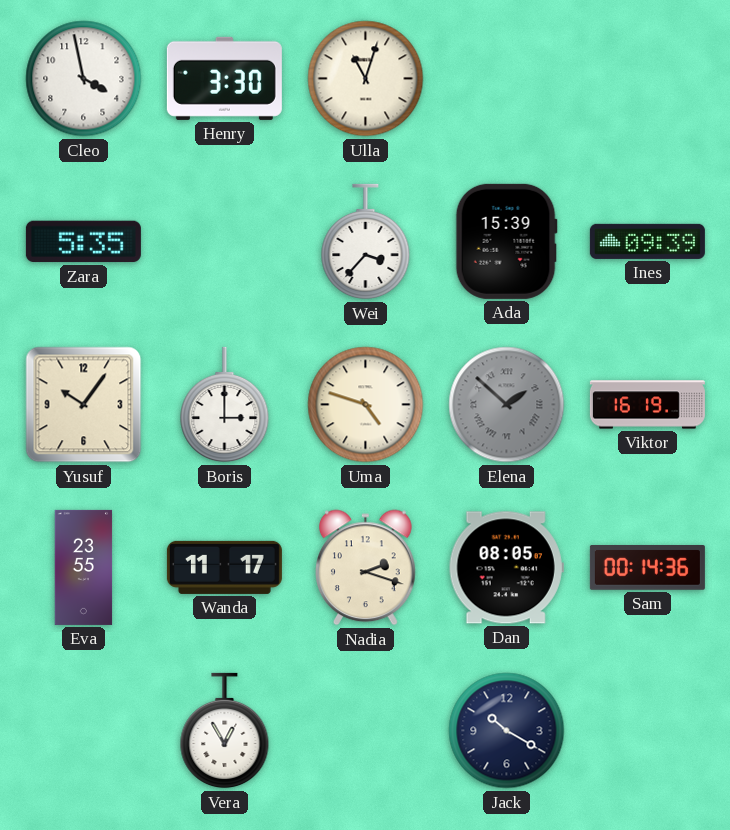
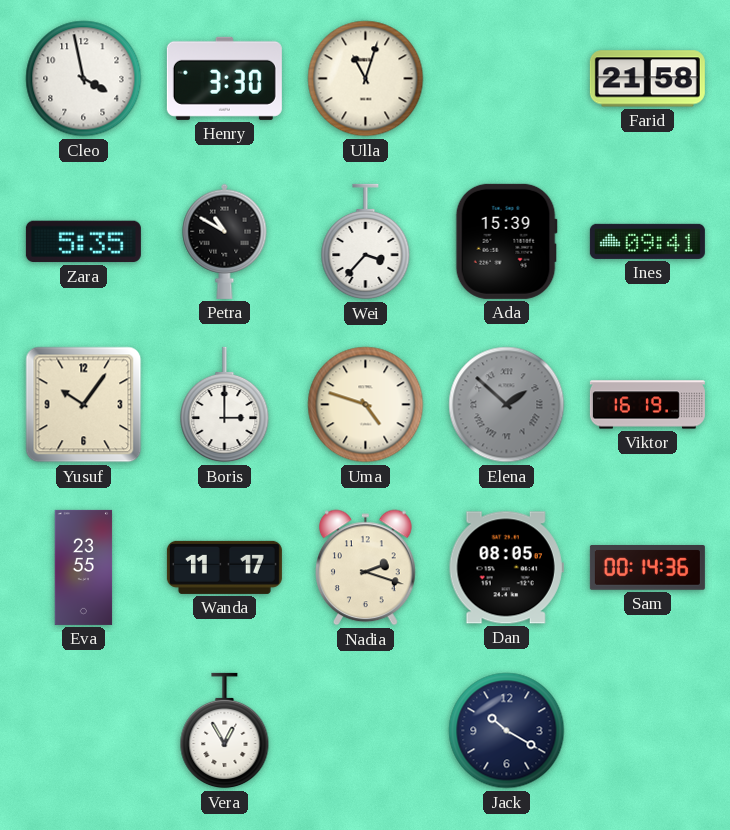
Farid: none -> 21:58
Petra: none -> 10:50
Ines: 09:39 -> 09:41
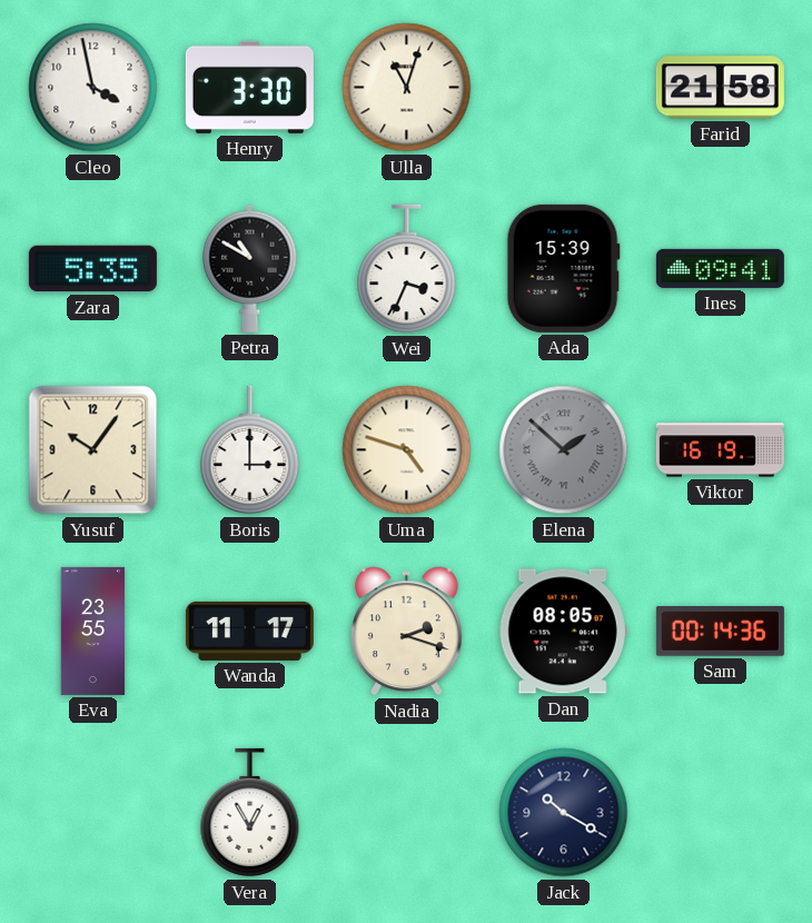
Wei: 3:37 -> 3:34
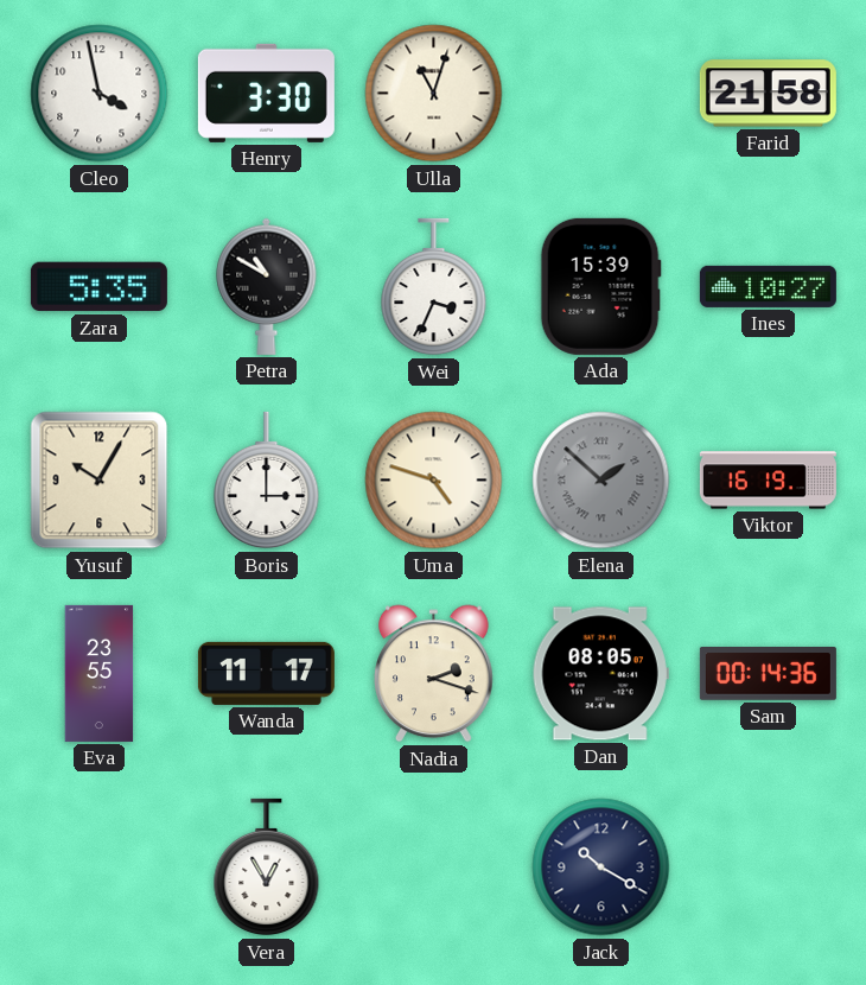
Ines: 09:41 -> 10:27
Yusuf: 10:06 -> 10:05
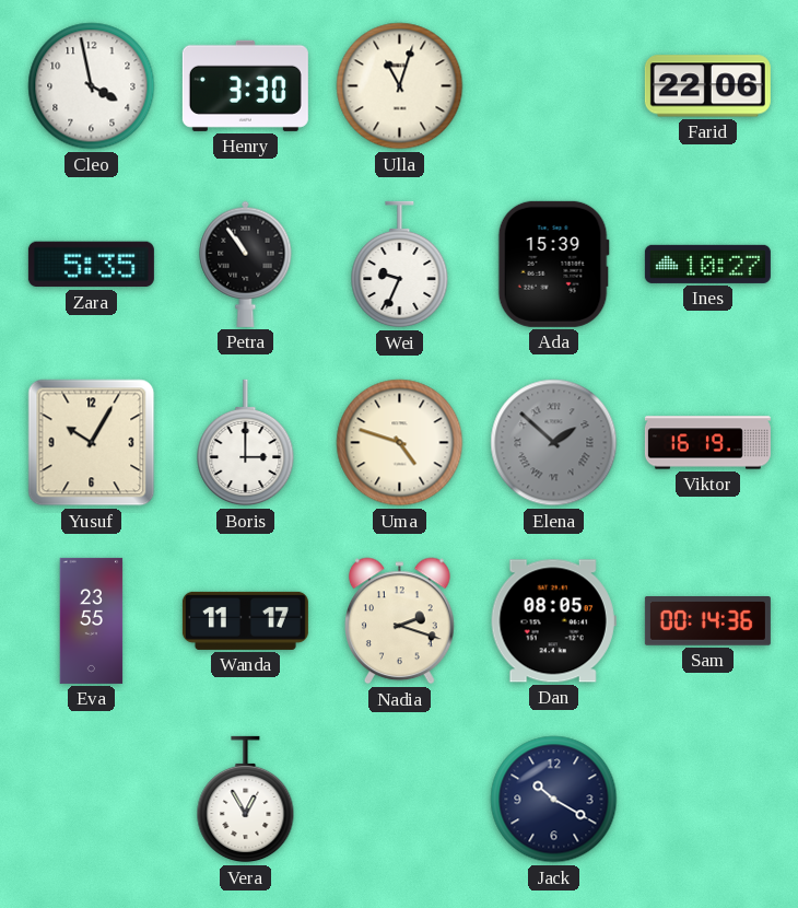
Farid: 21:58 -> 22:06
Petra: 10:50 -> 10:54
Wei: 3:34 -> 9:34
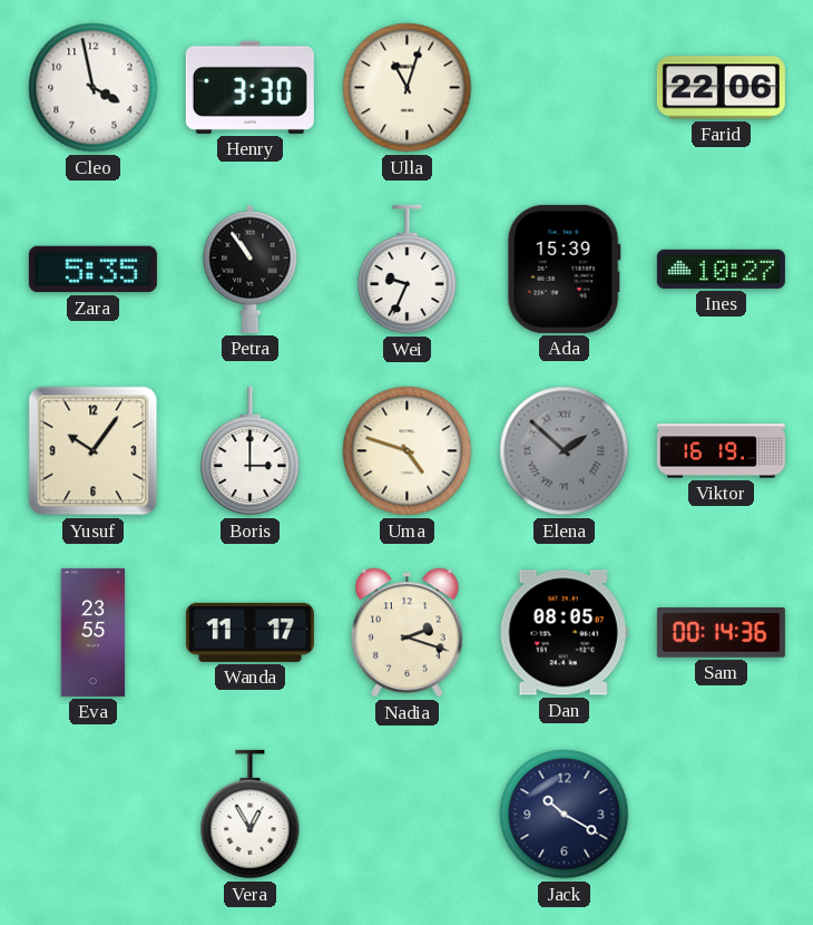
Yusuf: 10:05 -> 10:06
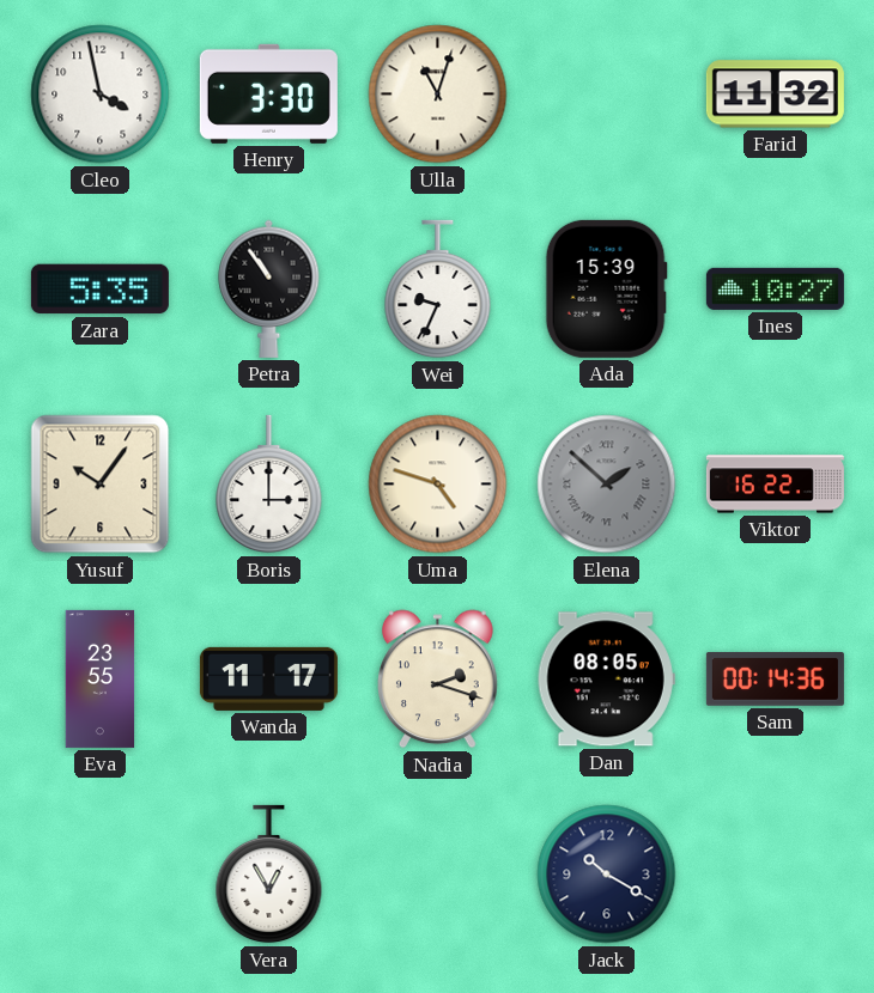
Farid: 22:06 -> 11:32
Viktor: 16:19 -> 16:22
